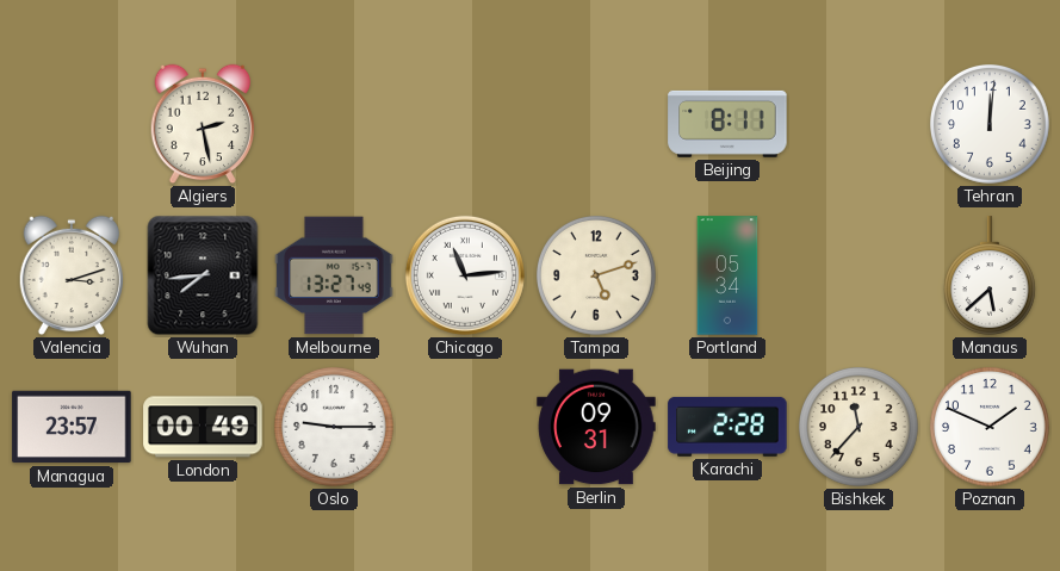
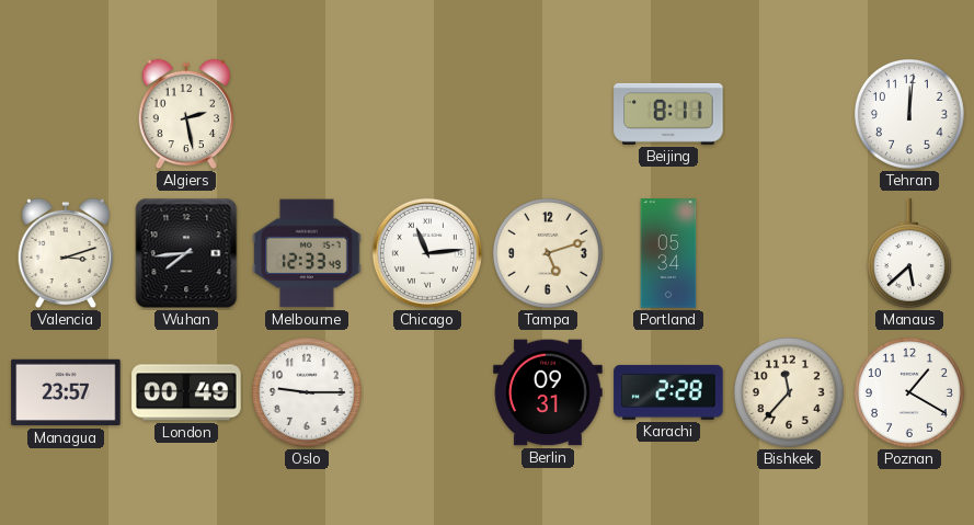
Melbourne: 13:27 -> 12:33
Poznan: 1:49 -> 1:20
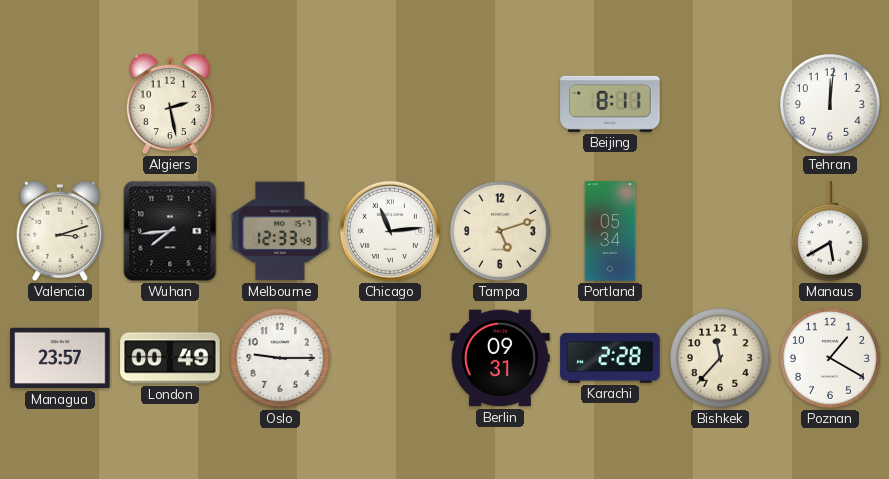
Manaus: 5:38 -> 5:40
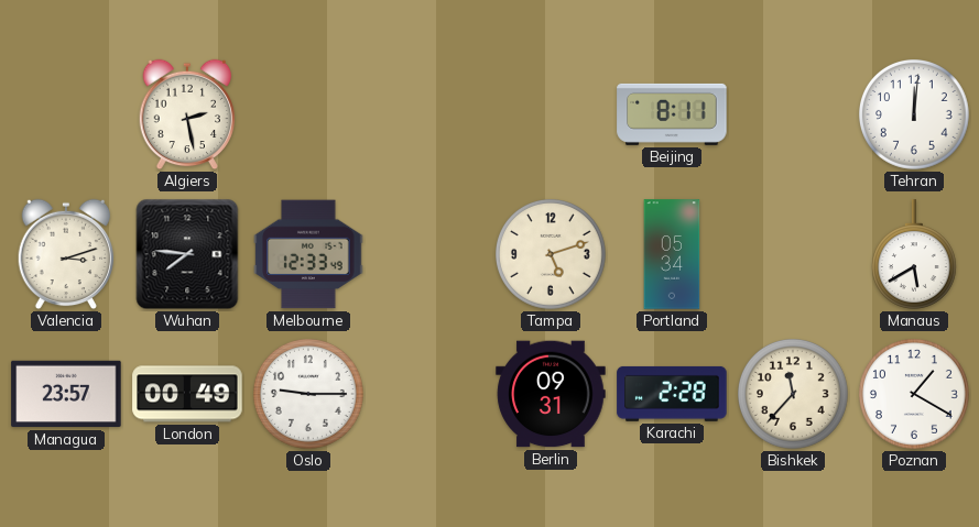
Wuhan: 7:44 -> 7:46
Chicago: 11:14 -> none
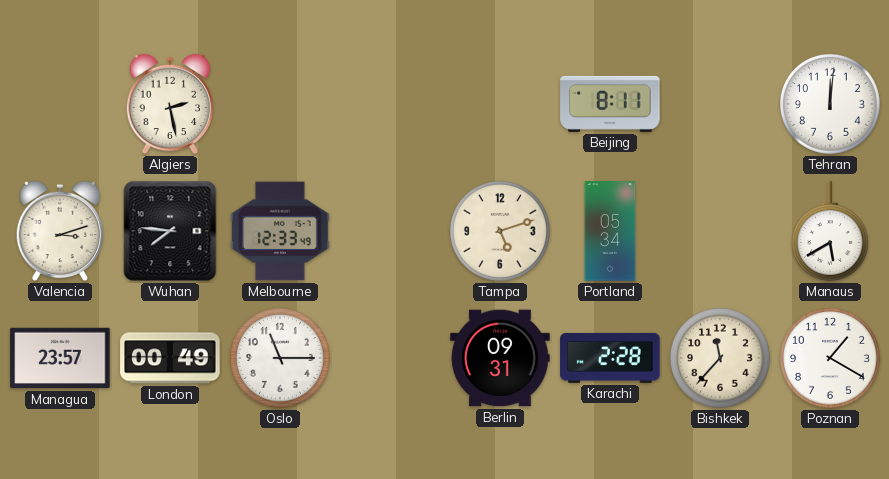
Oslo: 9:15 -> 11:15
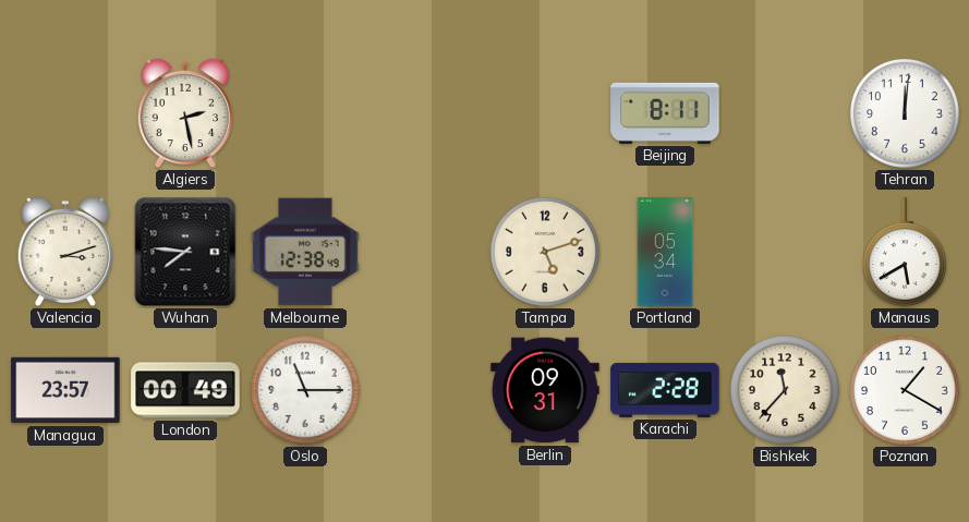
Melbourne: 12:33 -> 12:38
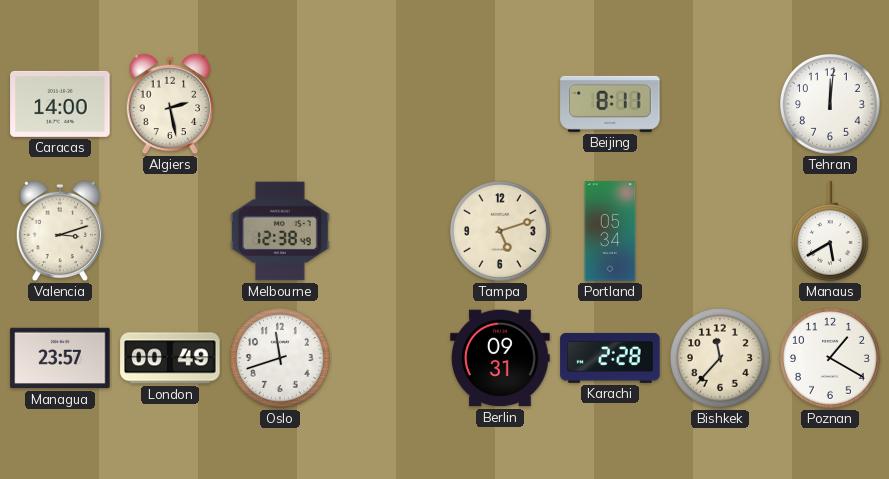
Caracas: none -> 14:00
Wuhan: 7:46 -> none
Oslo: 11:15 -> 11:42
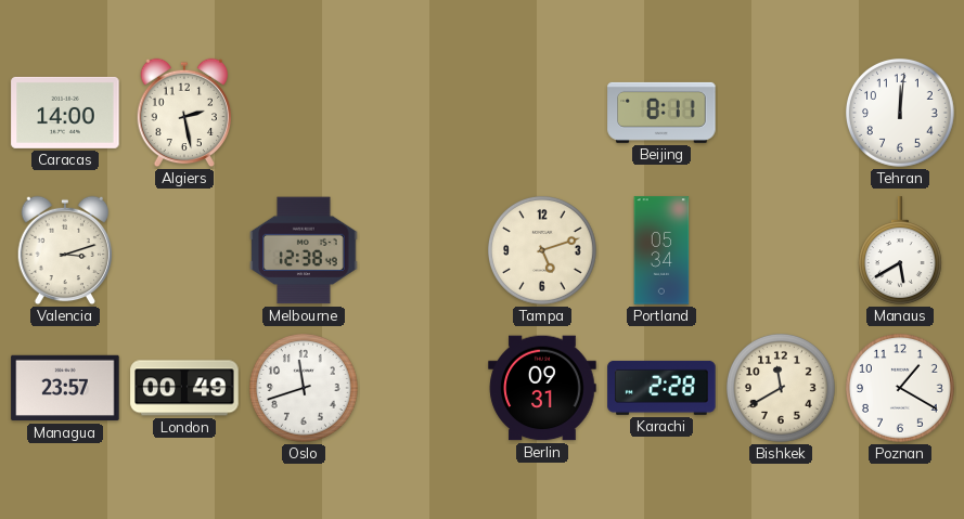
Bishkek: 11:37 -> 11:40
